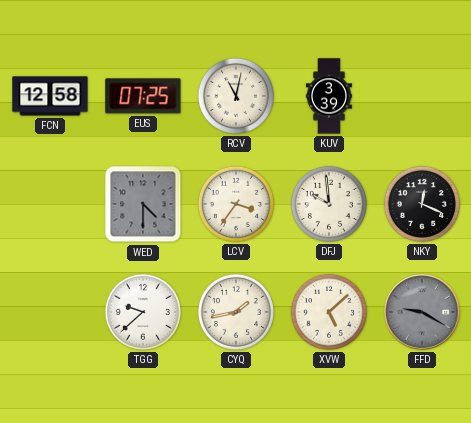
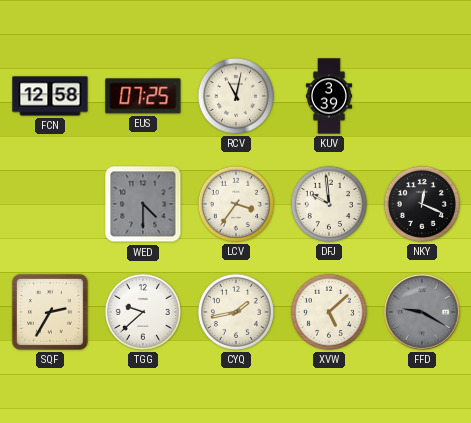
SQF: none -> 2:35
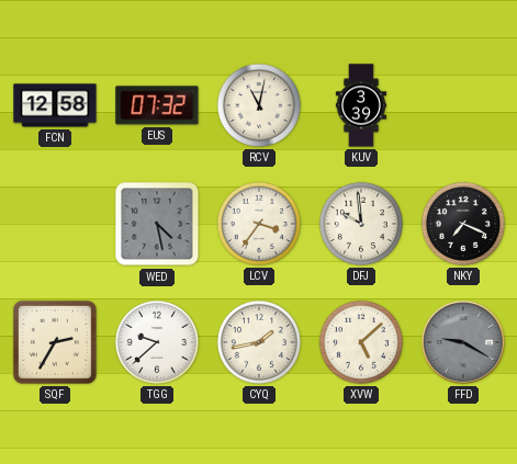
EUS: 07:25 -> 07:32
WED: 4:30 -> 4:28
NKY: 12:19 -> 7:19
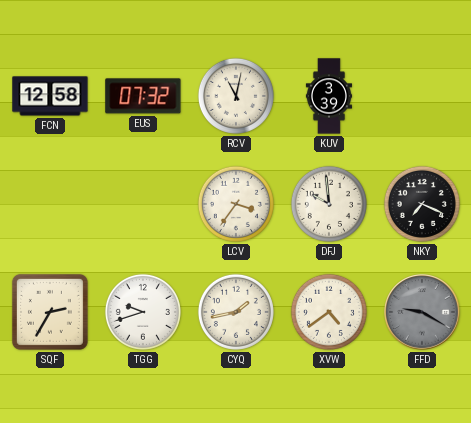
WED: 4:28 -> none
TGG: 9:38 -> 9:42
XVW: 5:08 -> 4:39
